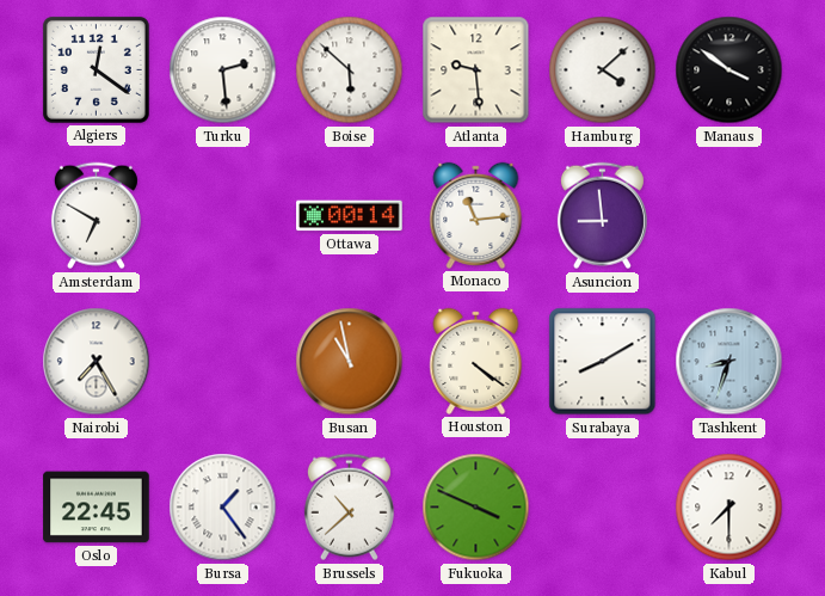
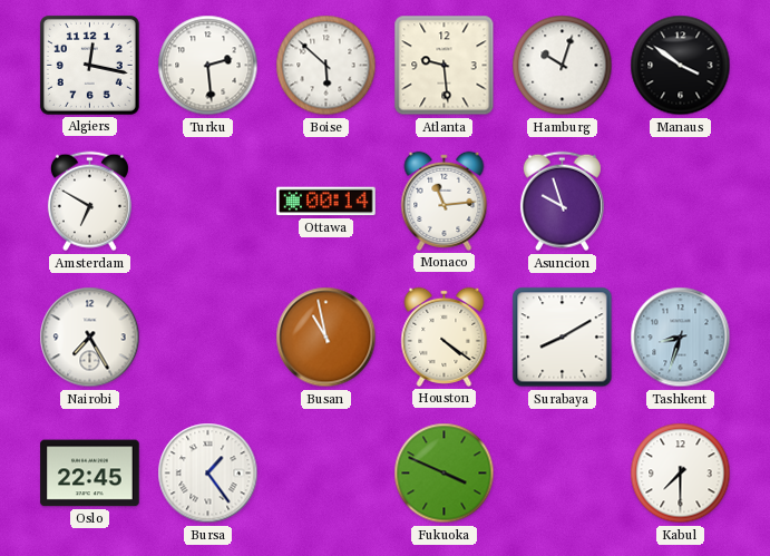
Algiers: 12:21 -> 12:17
Hamburg: 4:08 -> 10:03
Asuncion: 8:59 -> 9:57
Brussels: 10:38 -> none
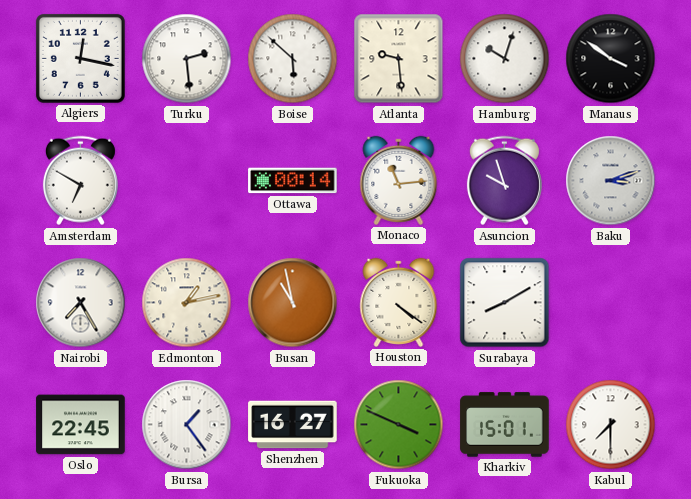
Baku: none -> 3:12
Edmonton: none -> 1:13
Tashkent: 8:33 -> none
Shenzhen: none -> 16:27
Kharkiv: none -> 15:01
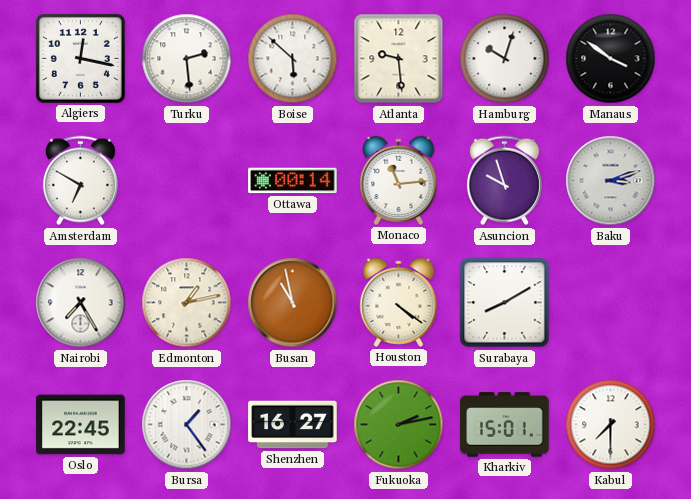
Fukuoka: 3:49 -> 2:13
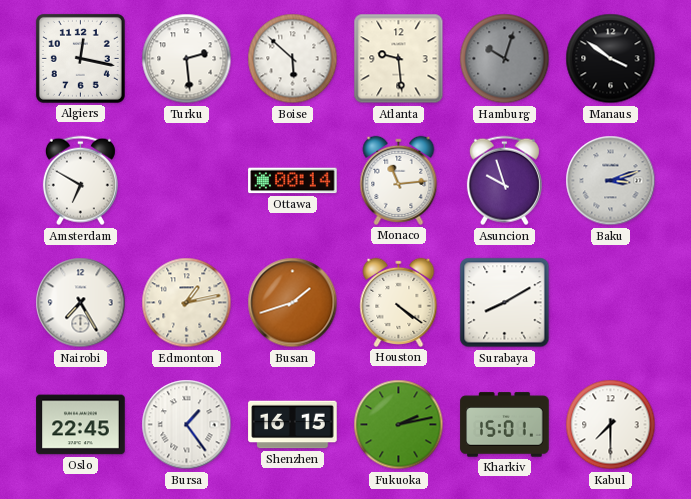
Hamburg dial: white -> grey
Busan: 10:58 -> 1:42
Shenzhen: 16:27 -> 16:15
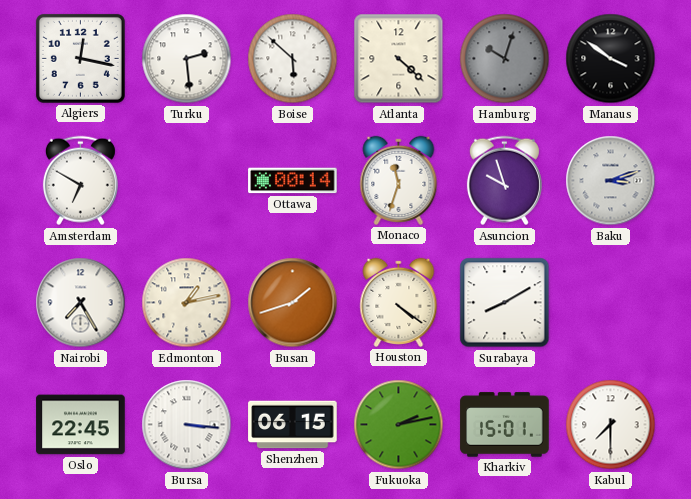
Atlanta: 9:29 -> 4:22
Monaco: 11:14 -> 11:33
Bursa: 1:24 -> 3:16
Shenzhen: 16:15 -> 06:15
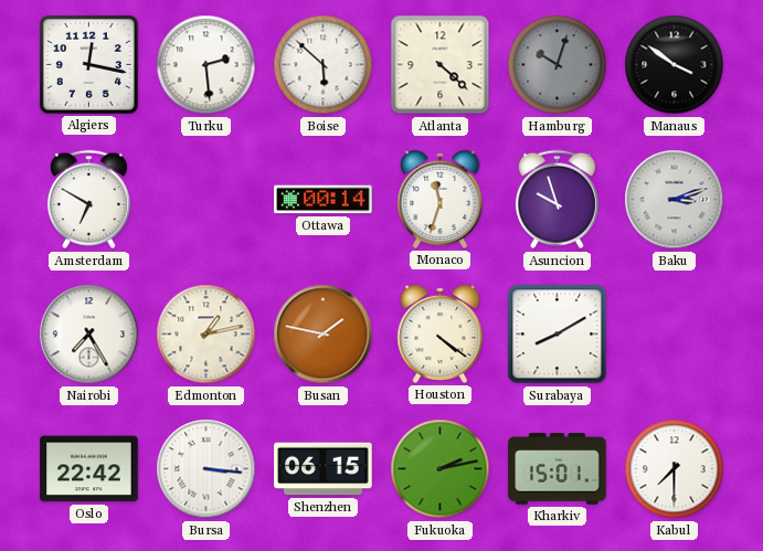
Busan: 1:42 -> 1:47
Oslo: 22:45 -> 22:42
